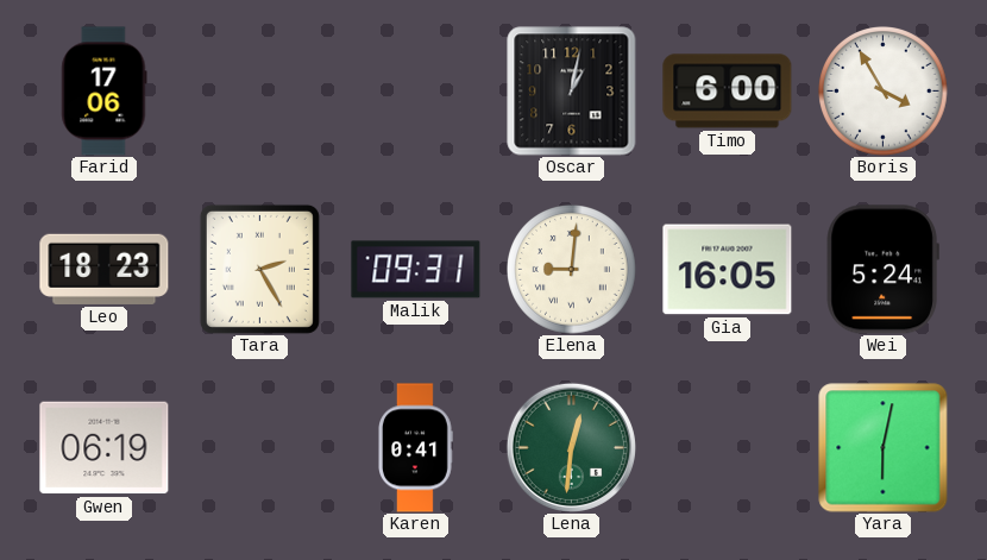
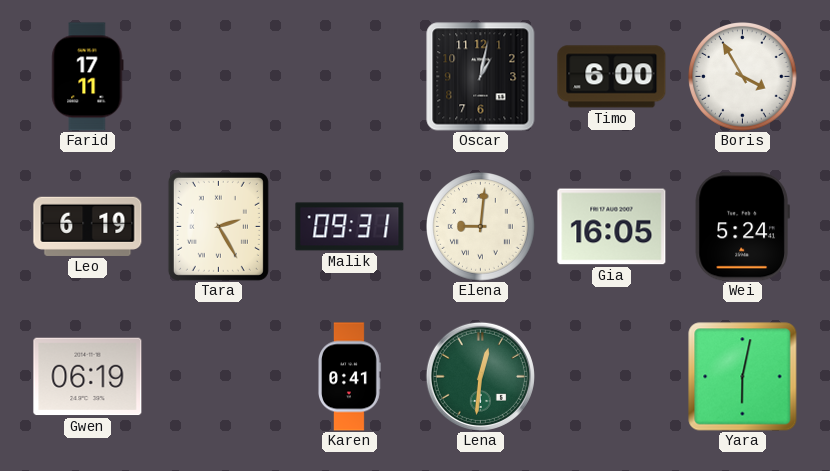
Farid: 17:06 -> 17:11
Leo: 18:23 -> 6:19
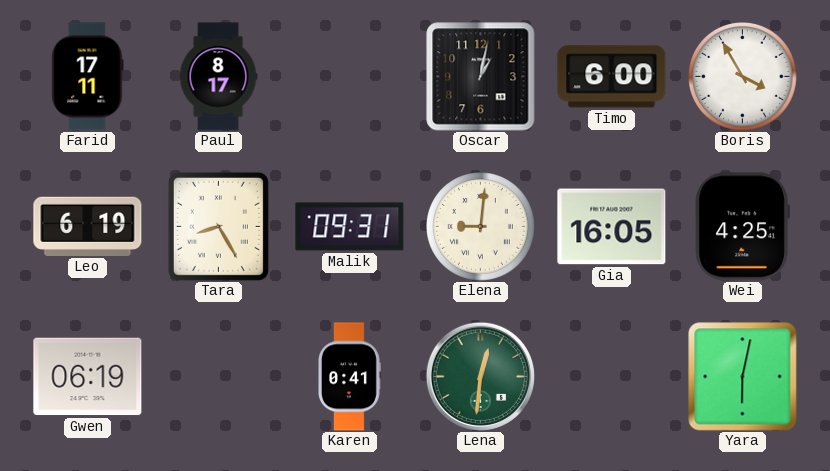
Paul: none -> 8:17
Tara: 2:25 -> 8:25
Wei: 5:24 -> 4:25
